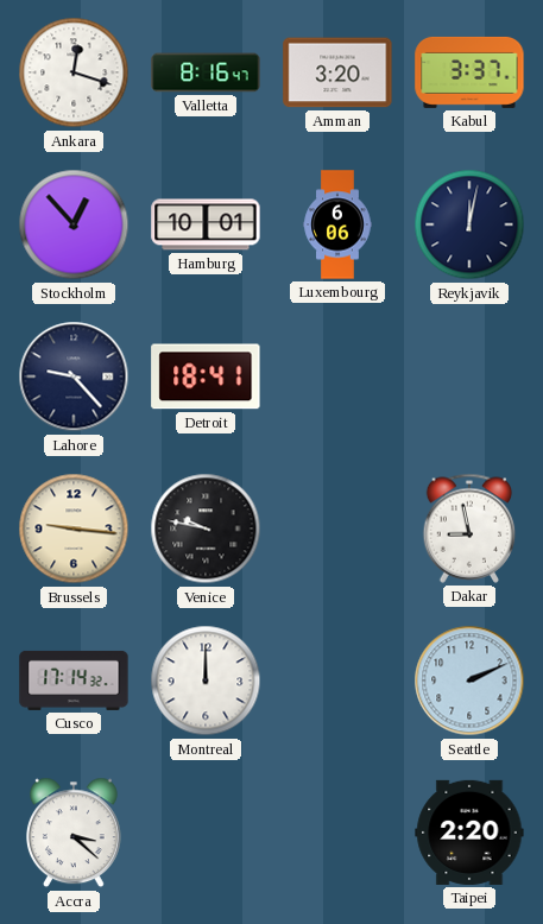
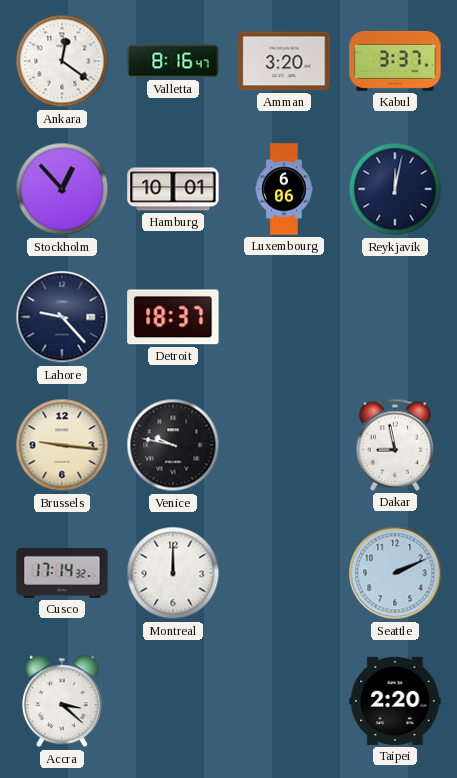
Ankara: 12:18 -> 12:21
Detroit: 18:41 -> 18:37
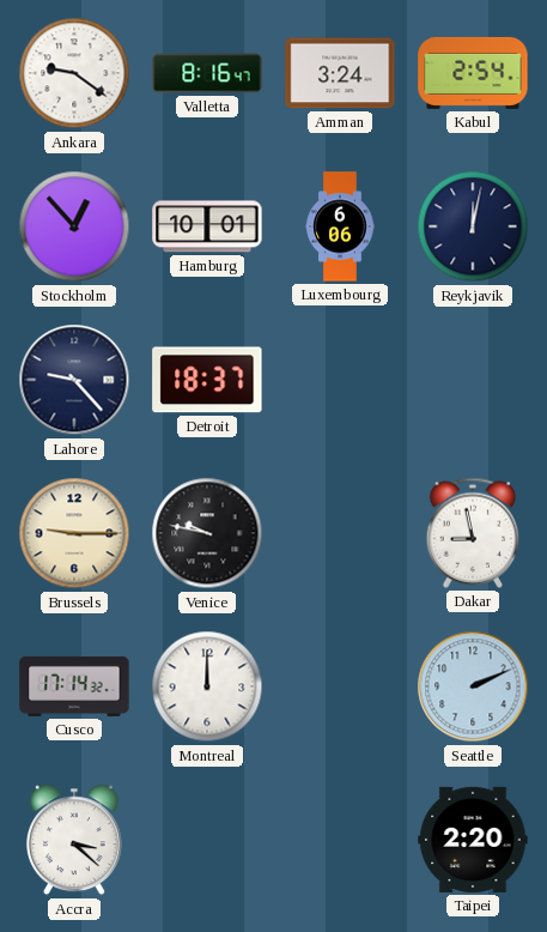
Ankara: 12:21 -> 9:21
Amman: 3:20 -> 3:24
Kabul: 3:37 -> 2:54
Brussels: 9:16 -> 9:15
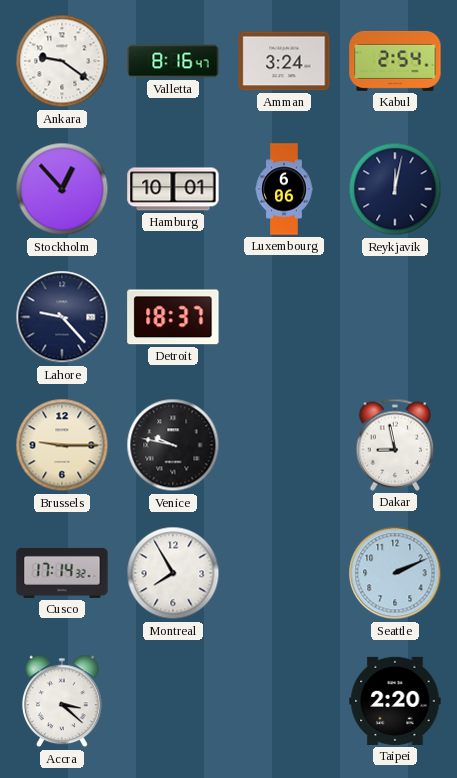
Montreal: 12:00 -> 7:55
